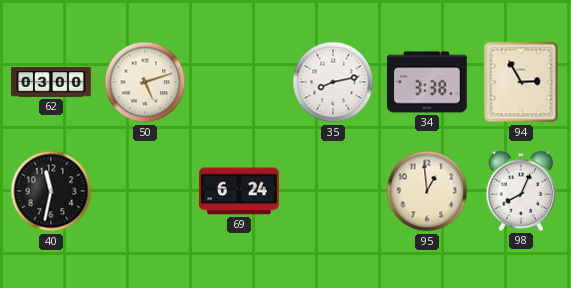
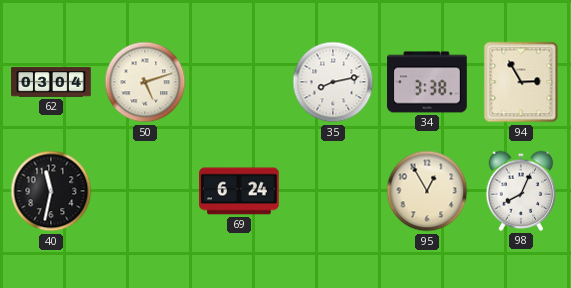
62: 03:00 -> 03:04
95: 12:59 -> 12:55
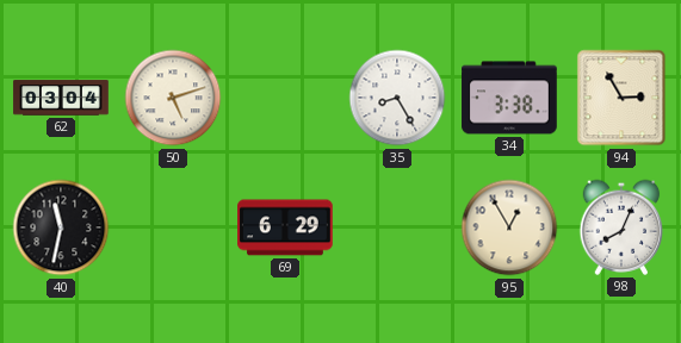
35: 8:13 -> 8:25
69: 6:24 -> 6:29
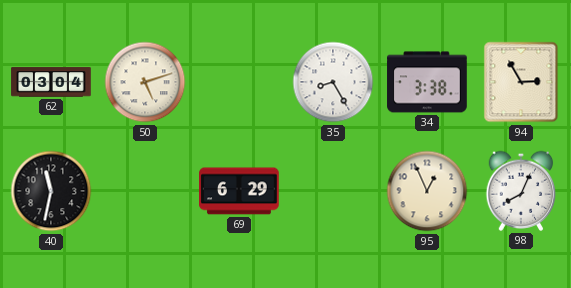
95: 12:55 -> 12:56
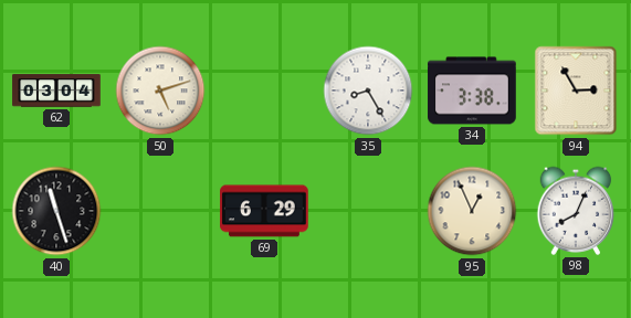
40: 11:32 -> 11:27
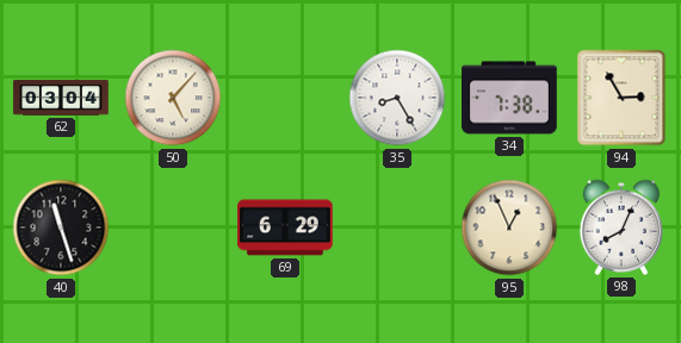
50: 5:12 -> 5:07
34: 3:38 -> 7:38
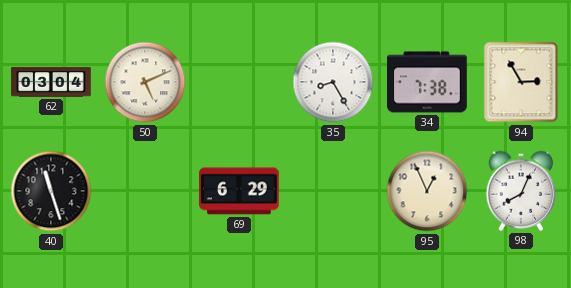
50: 5:07 -> 5:11
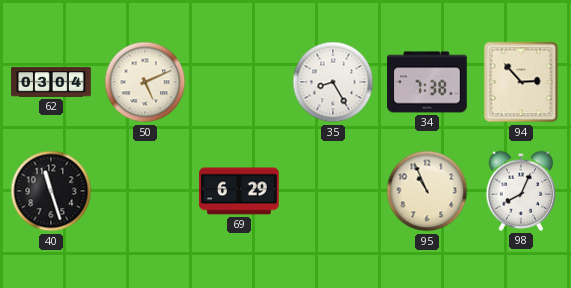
94: 2:55 -> 2:53
95: 12:56 -> 10:56
